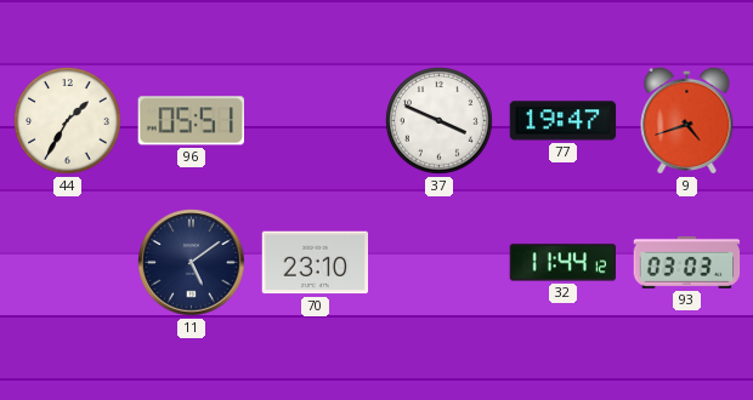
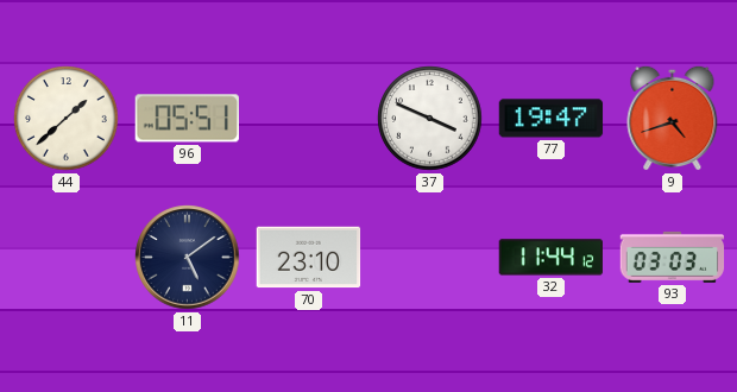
44: 1:35 -> 1:38
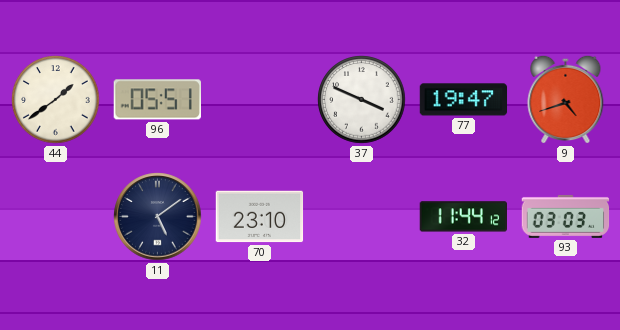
44: 1:38 -> 1:39
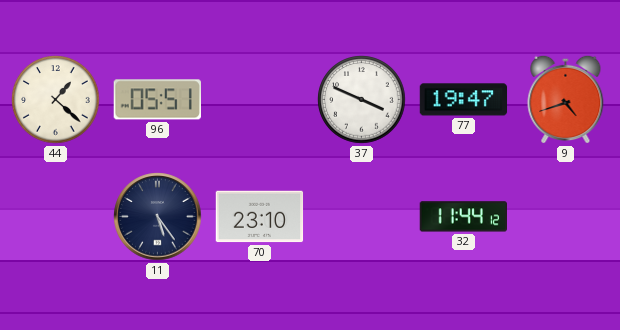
44: 1:39 -> 1:22
11: 5:09 -> 5:24
93: 03:03 -> none
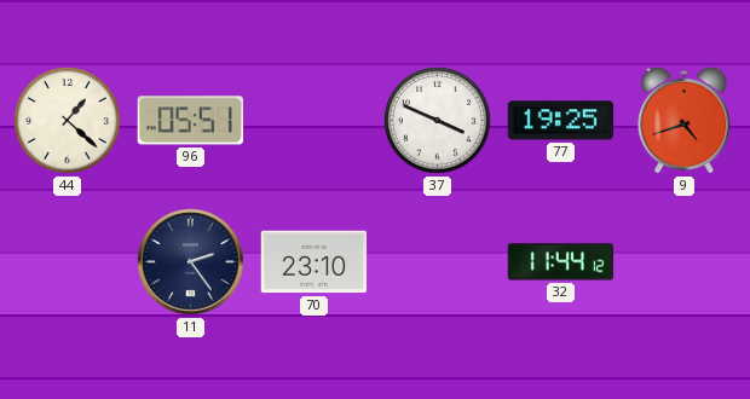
77: 19:47 -> 19:25
11: 5:24 -> 2:24
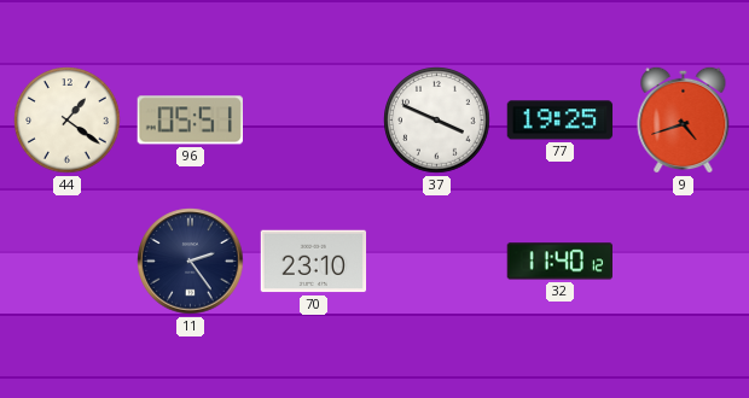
44: 1:22 -> 1:21
32: 11:44 -> 11:40
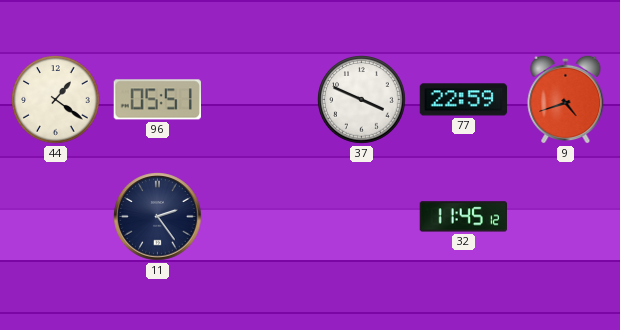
77: 19:25 -> 22:59
70: 23:10 -> none
32: 11:40 -> 11:45
